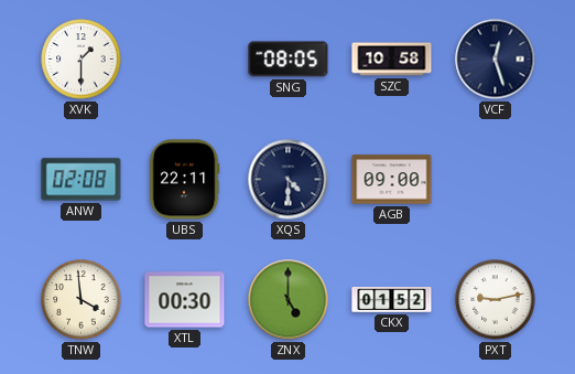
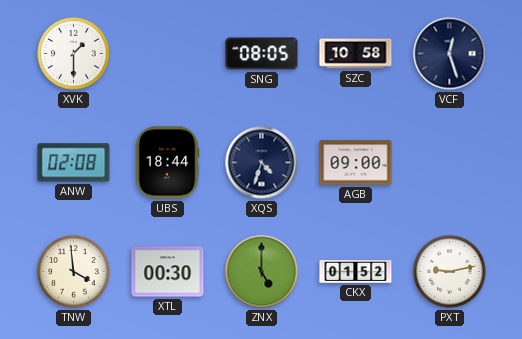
UBS: 22:11 -> 18:44
XQS: 4:30 -> 4:33
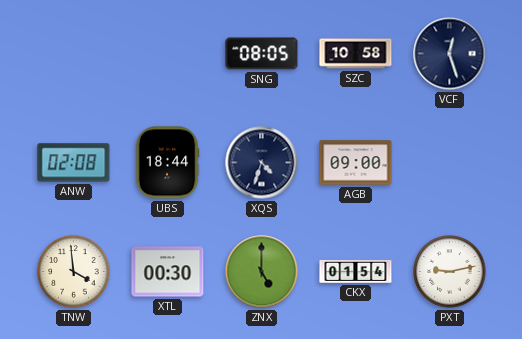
XVK: 1:30 -> none
CKX: 01:52 -> 01:54
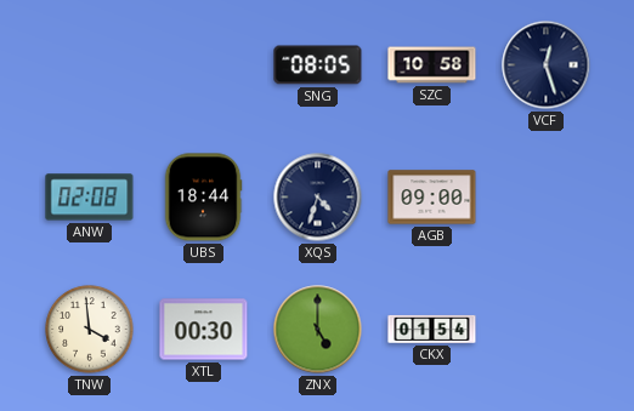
PXT: 9:13 -> none
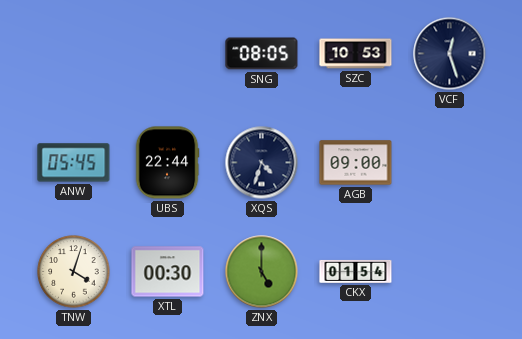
SZC: 10:58 -> 10:53
ANW: 02:08 -> 05:45
UBS: 18:44 -> 22:44
TNW: 3:59 -> 4:03
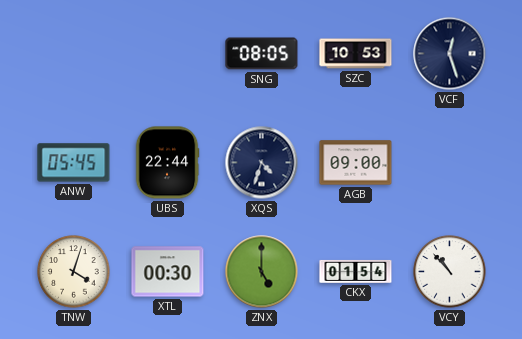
VCY: none -> 10:53
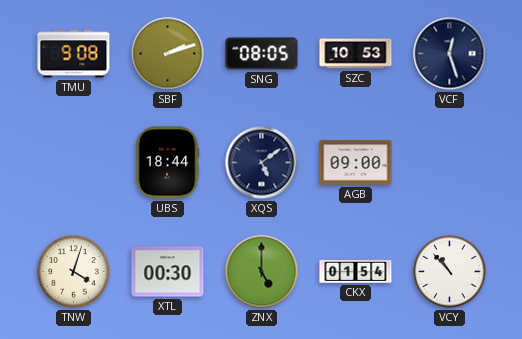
TMU: none -> 9:08
SBF: none -> 2:12
ANW: 05:45 -> none
UBS: 22:44 -> 18:44
XQS: 4:33 -> 5:09
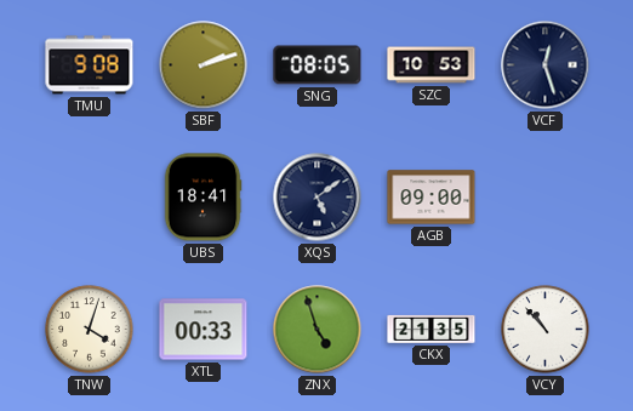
UBS: 18:44 -> 18:41
XTL: 00:30 -> 00:33
ZNX: 5:00 -> 4:57
CKX: 01:54 -> 21:35
